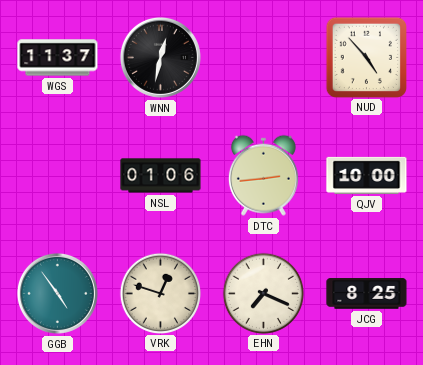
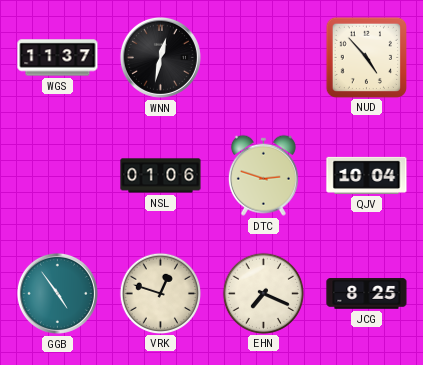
DTC: 2:44 -> 2:48
QJV: 10:00 -> 10:04
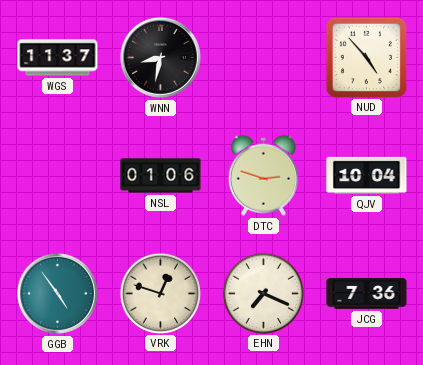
WNN: 12:32 -> 8:32
JCG: 8:25 -> 7:36
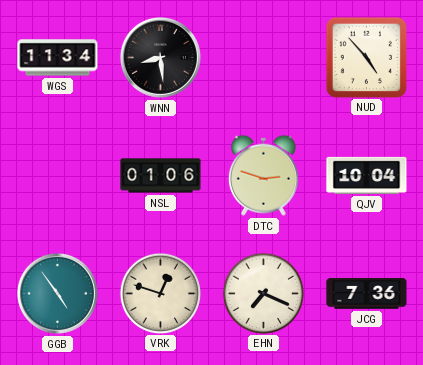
WGS: 11:37 -> 11:34
WNN: 8:32 -> 8:29
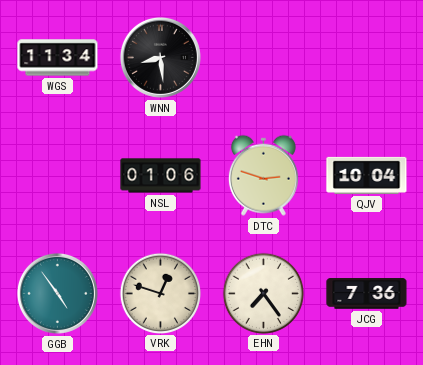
NUD: 4:53 -> none
EHN: 7:19 -> 7:24
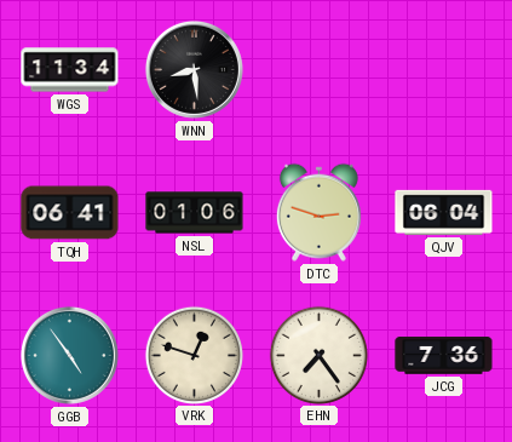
TQH: none -> 06:41
QJV: 10:04 -> 06:04
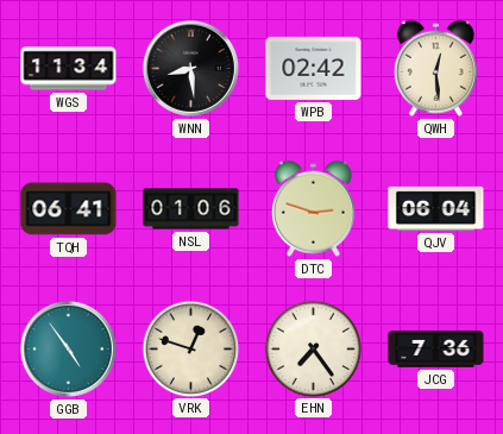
WPB: none -> 02:42
QWH: none -> 12:29
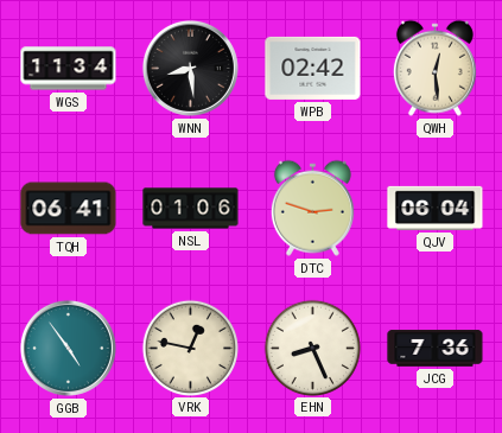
VRK: 12:48 -> 12:47
EHN: 7:24 -> 8:26
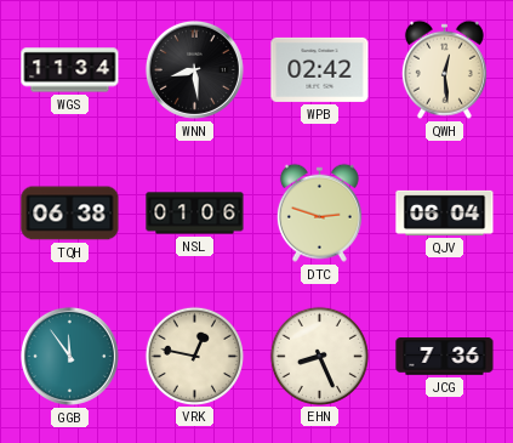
TQH: 06:41 -> 06:38
GGB: 4:54 -> 11:54
